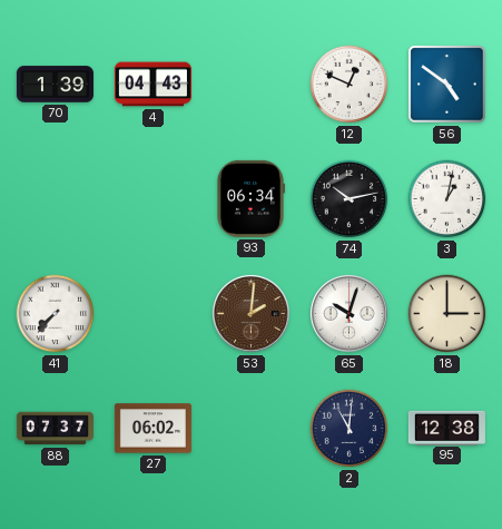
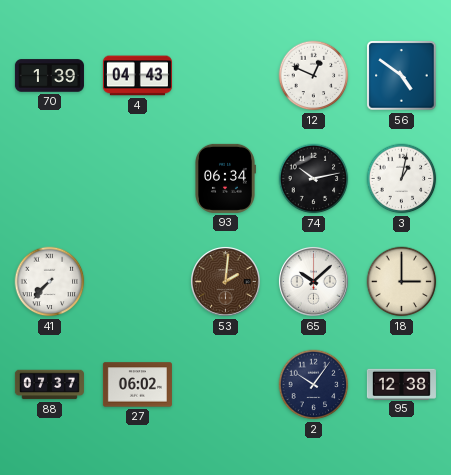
65: 10:03 -> 10:08
2: 11:01 -> 10:06
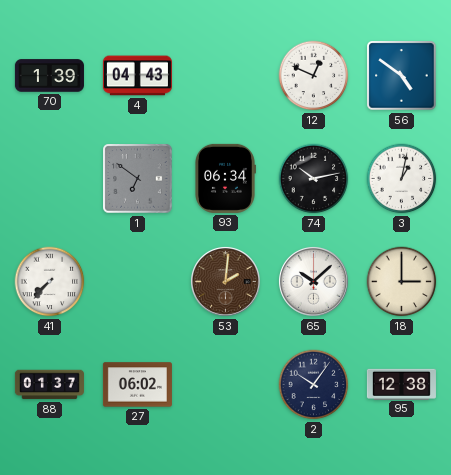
1: none -> 6:51
88: 07:37 -> 01:37
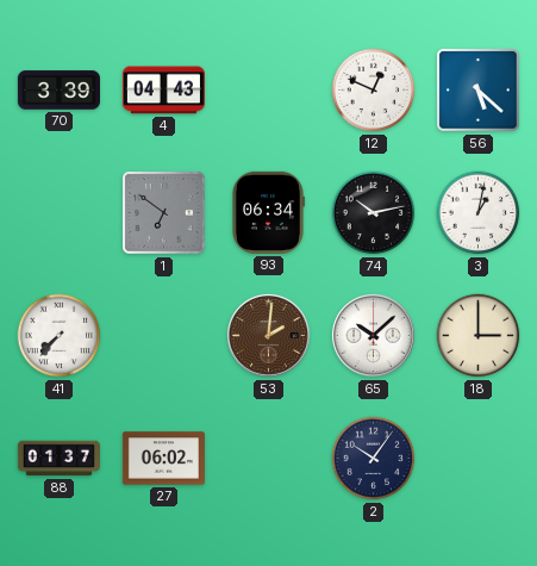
70: 1:39 -> 3:39
56: 4:51 -> 5:22
95: 12:38 -> none
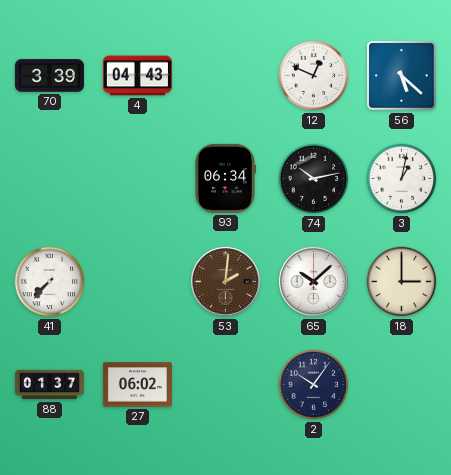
1: 6:51 -> none
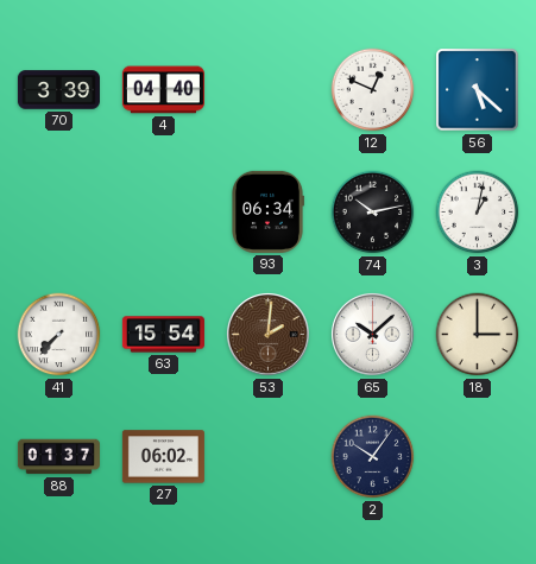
4: 04:43 -> 04:40
63: none -> 15:54
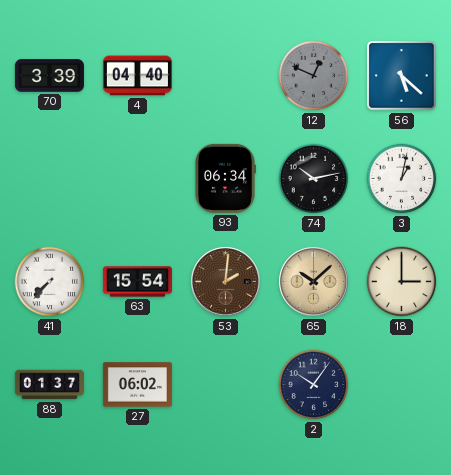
12 dial: white -> grey
65 dial: white -> champagne
